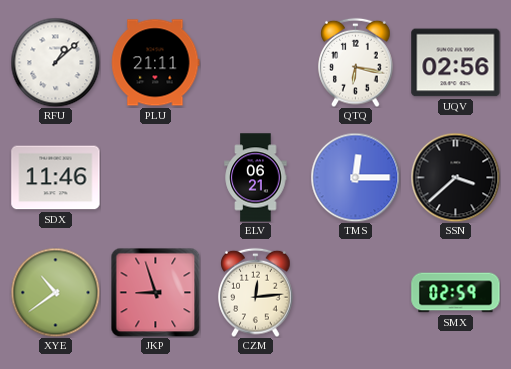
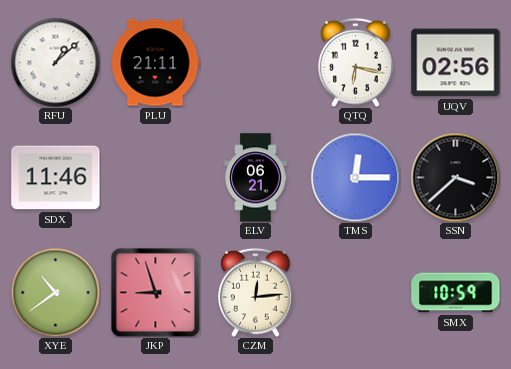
SMX: 02:59 -> 10:59
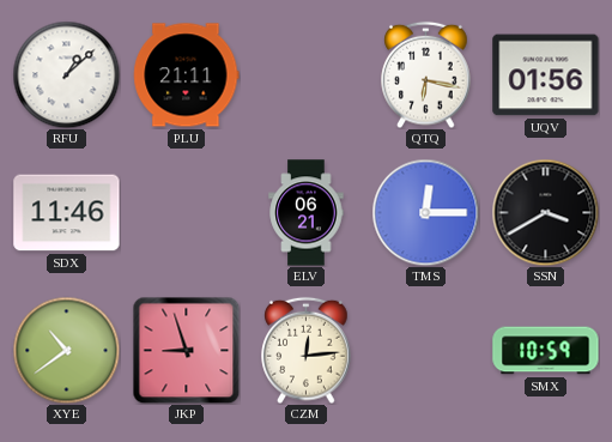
UQV: 02:56 -> 01:56
SSN: 3:38 -> 3:40
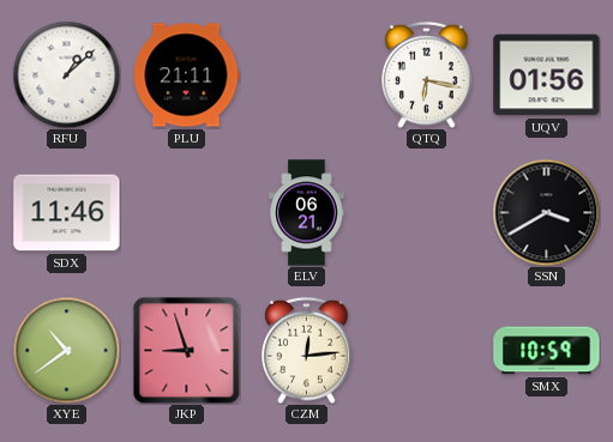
TMS: 12:15 -> none
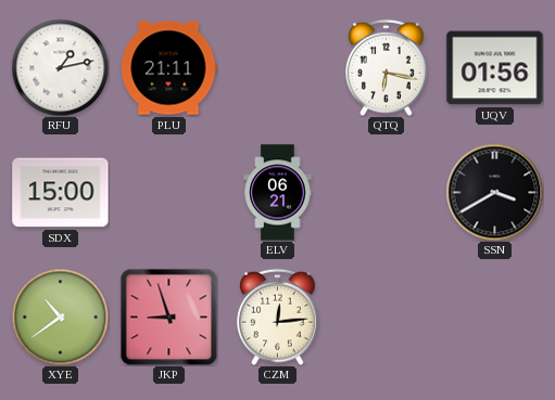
RFU: 1:08 -> 1:13
SDX: 11:46 -> 15:00
SMX: 10:59 -> none
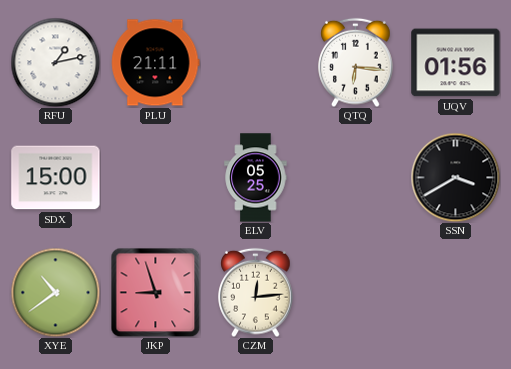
QTQ: 6:17 -> 6:16
ELV: 06:21 -> 05:25
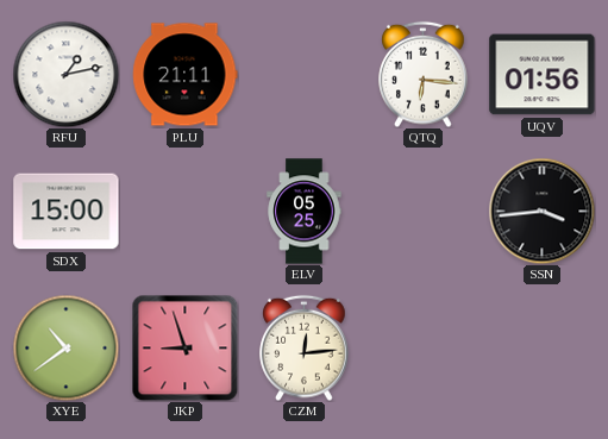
SSN: 3:40 -> 3:44
